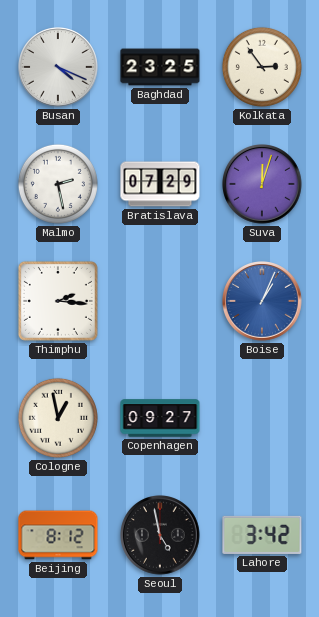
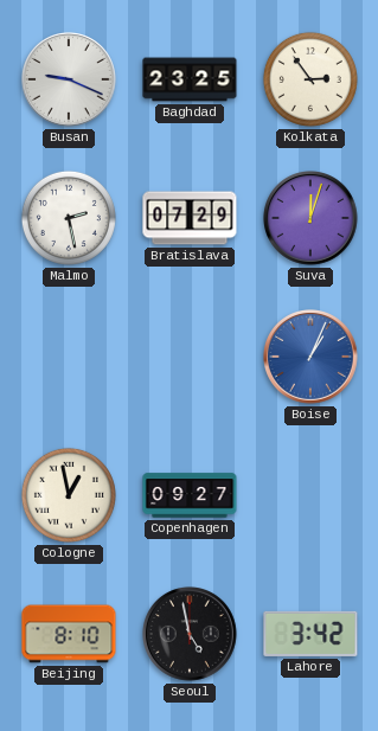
Busan: 4:19 -> 9:19
Thimphu: 2:16 -> none
Beijing: 8:12 -> 8:10
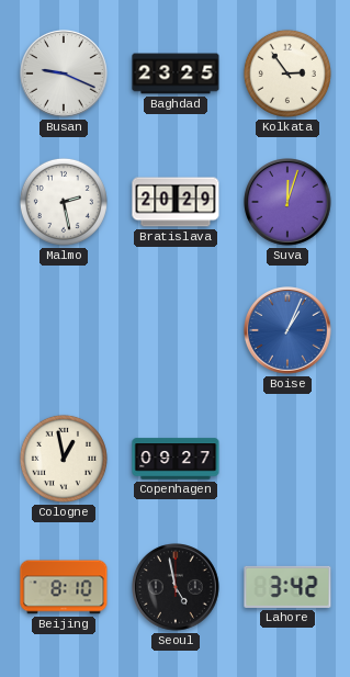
Bratislava: 07:29 -> 20:29
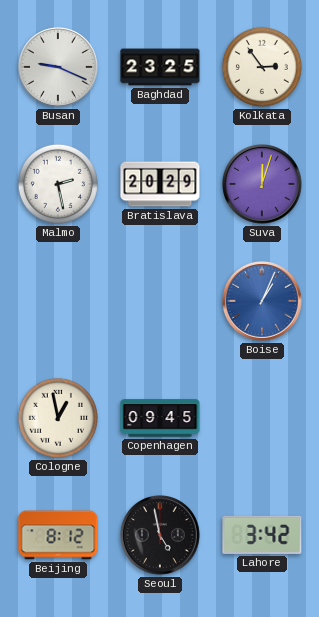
Copenhagen: 09:27 -> 09:45
Beijing: 8:10 -> 8:12
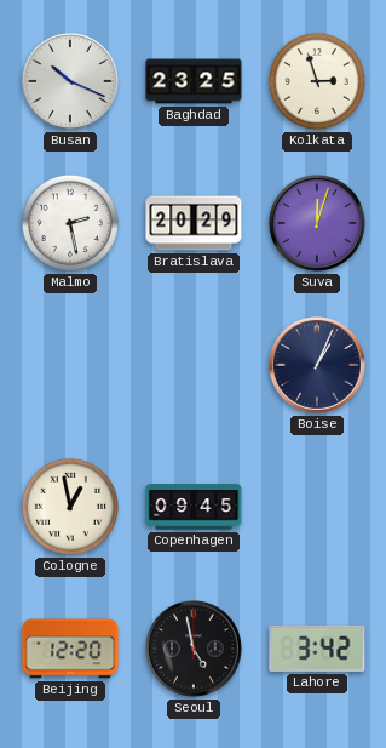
Busan: 9:19 -> 10:19
Kolkata: 2:54 -> 2:57
Boise dial: blue -> navy
Beijing: 8:12 -> 12:20
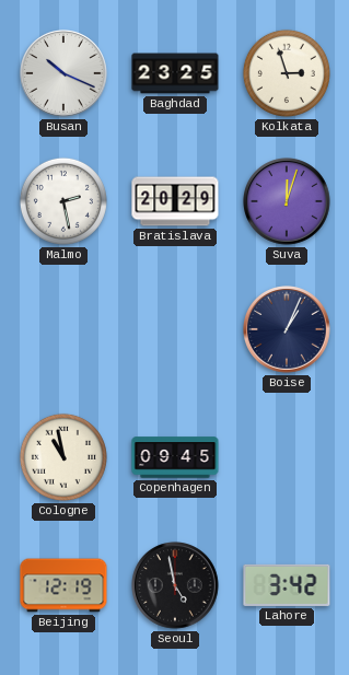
Cologne: 12:58 -> 10:58
Beijing: 12:20 -> 12:19
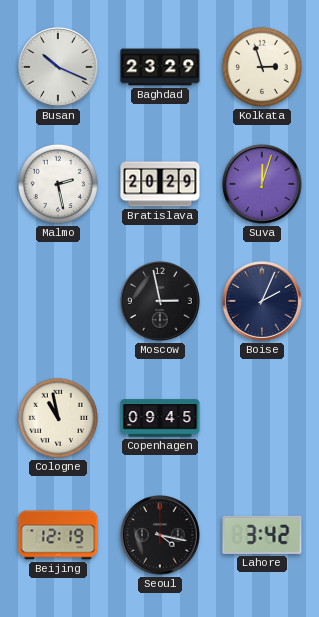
Baghdad: 23:25 -> 23:29
Moscow: none -> 2:58
Boise: 1:04 -> 2:04
Seoul: 4:58 -> 4:17
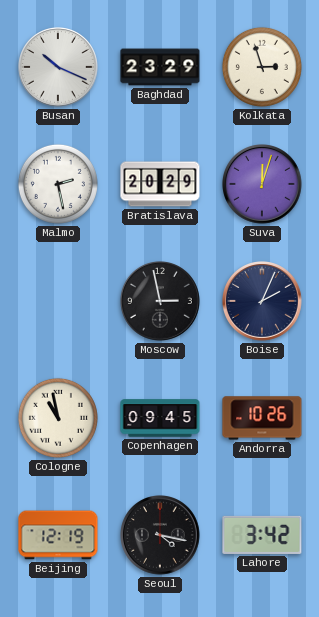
Andorra: none -> 10:26
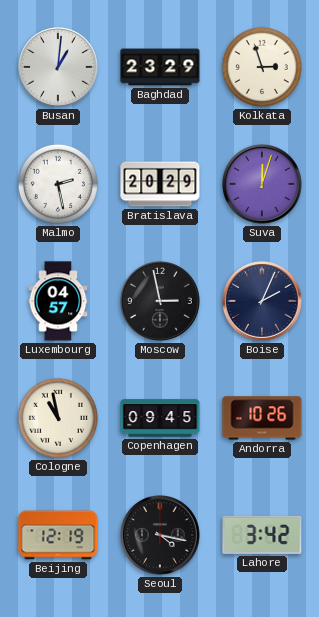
Busan: 10:19 -> 1:01
Luxembourg: none -> 04:57
